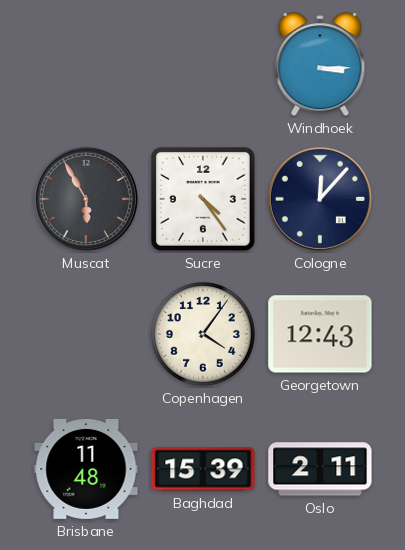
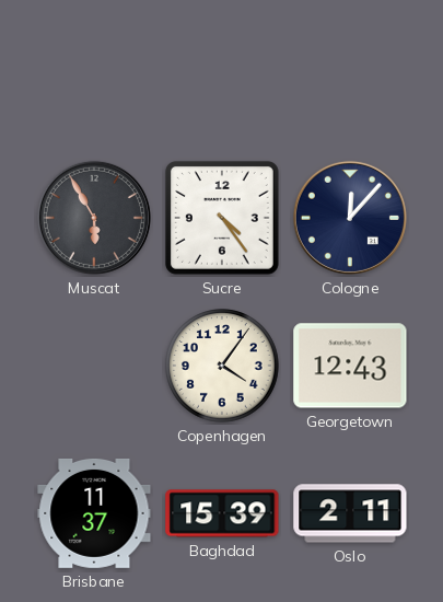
Windhoek: 3:15 -> none
Brisbane: 11:48 -> 11:37
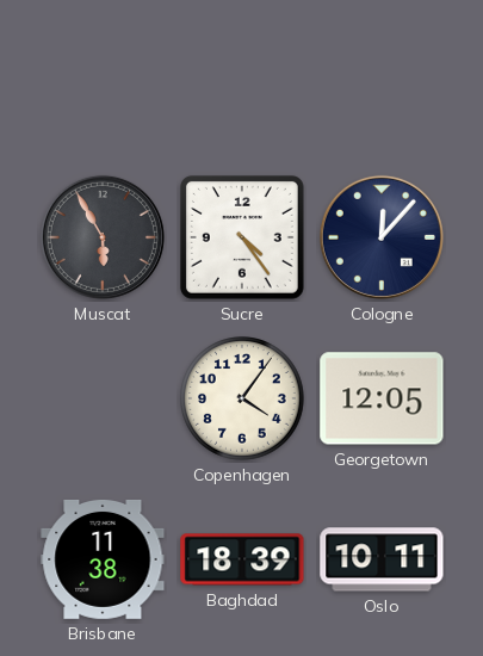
Georgetown: 12:43 -> 12:05
Brisbane: 11:37 -> 11:38
Baghdad: 15:39 -> 18:39
Oslo: 2:11 -> 10:11
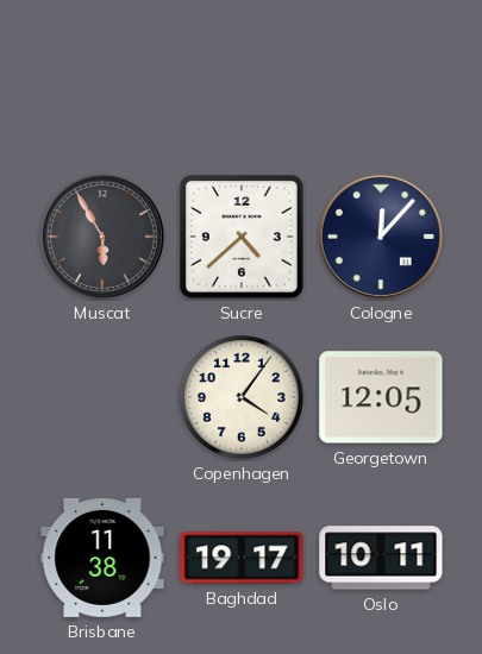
Sucre: 4:24 -> 4:38
Baghdad: 18:39 -> 19:17
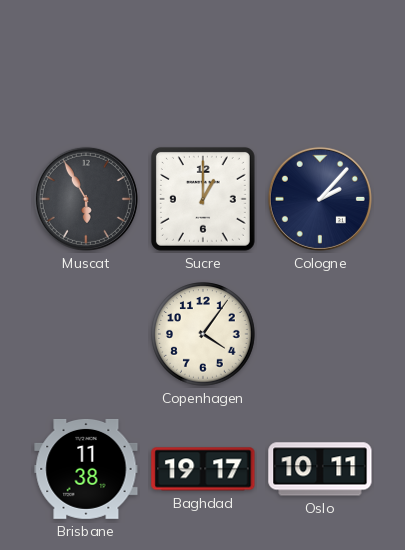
Sucre: 4:38 -> 1:00
Cologne: 12:07 -> 2:07
Georgetown: 12:05 -> none
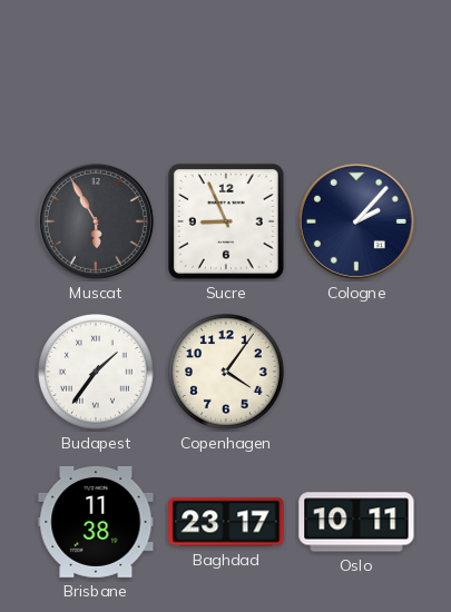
Sucre: 1:00 -> 8:56
Budapest: none -> 1:36
Baghdad: 19:17 -> 23:17
